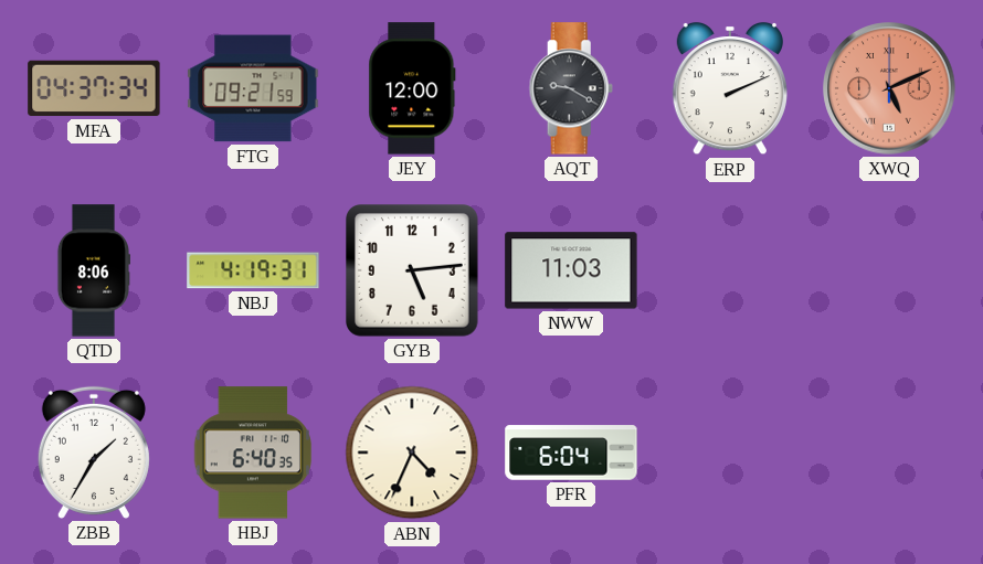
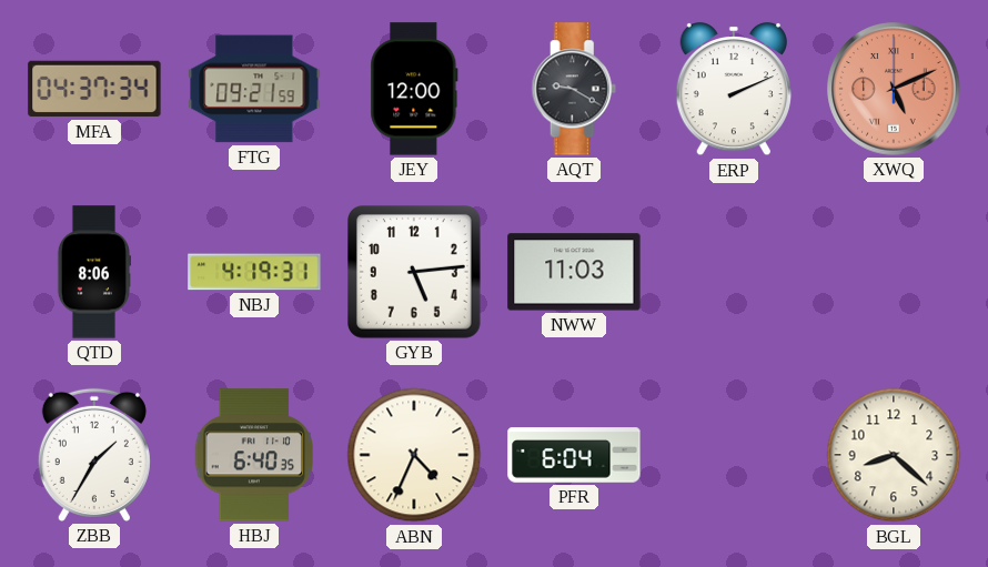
BGL: none -> 8:22
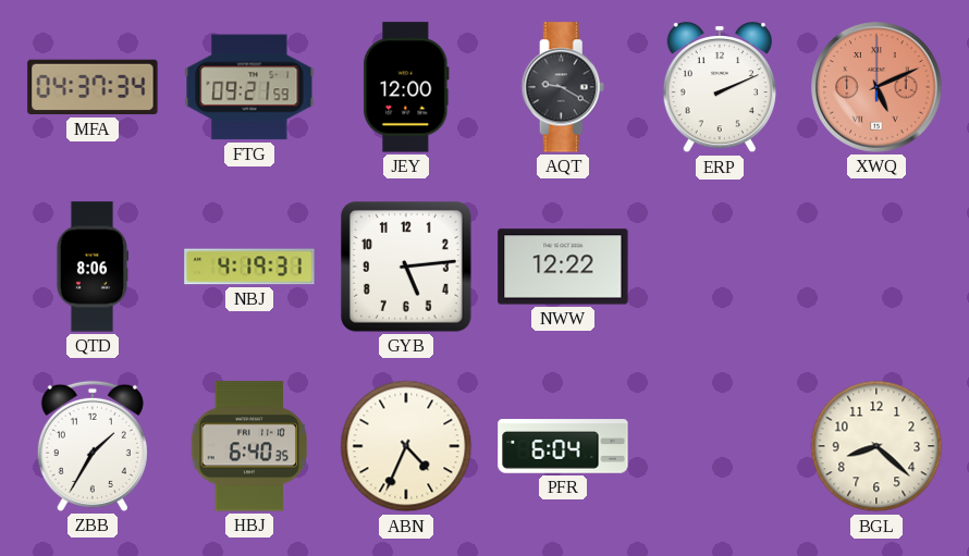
NWW: 11:03 -> 12:22
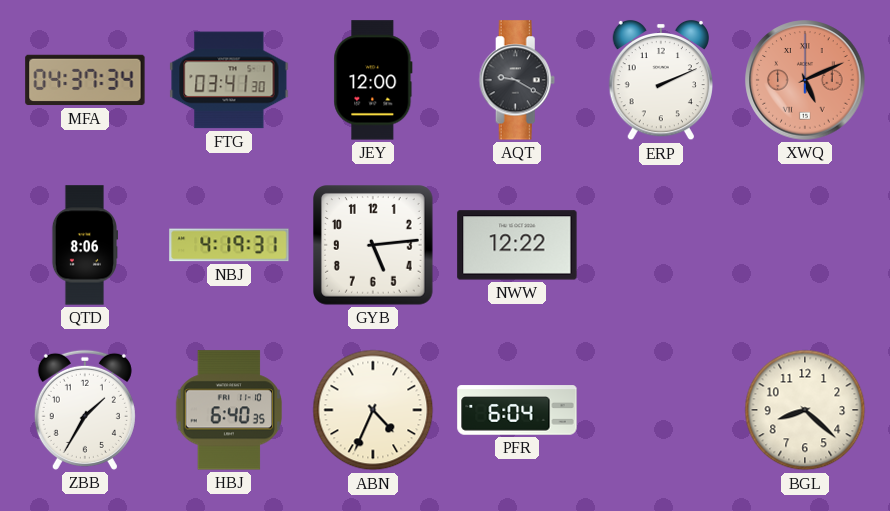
FTG: 09:21 -> 03:41
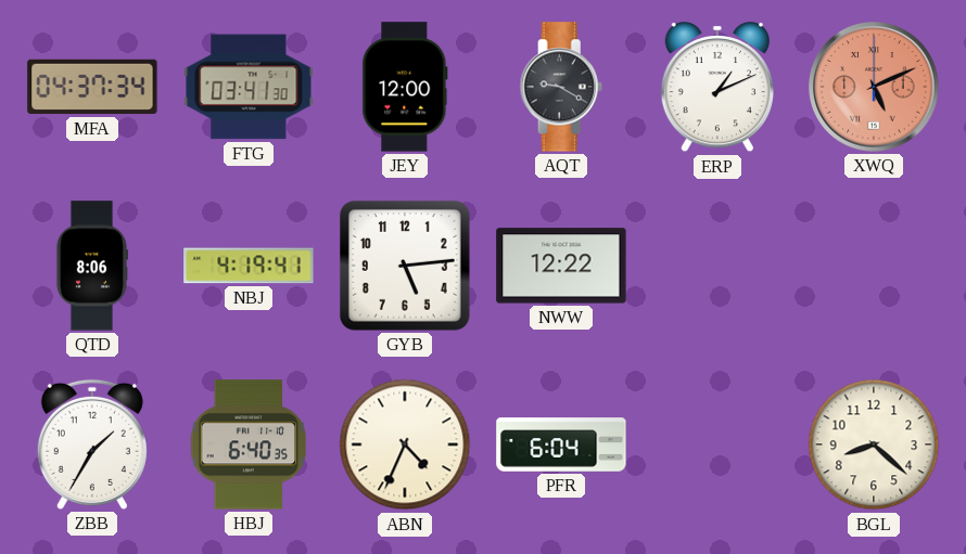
ERP: 2:11 -> 1:11
NBJ: 4:19:31 -> 4:19:41
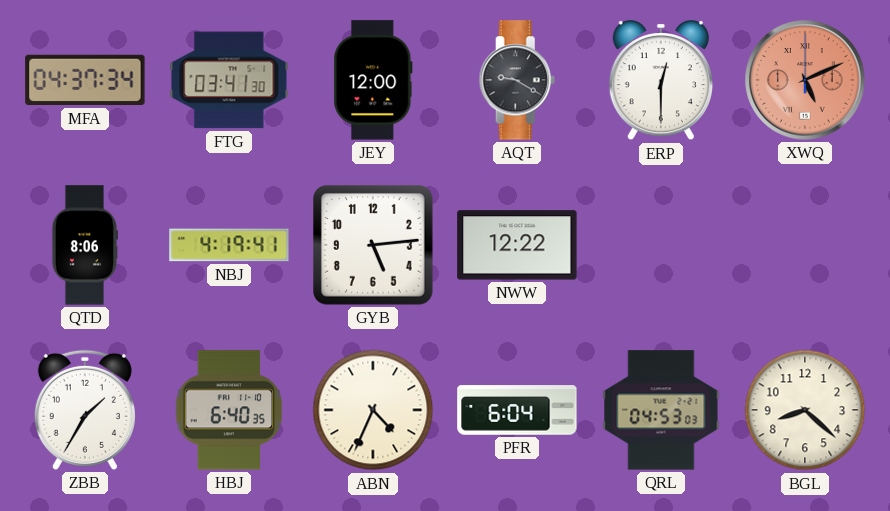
ERP: 1:11 -> 12:30
QRL: none -> 04:53
